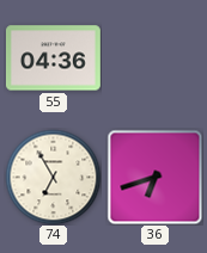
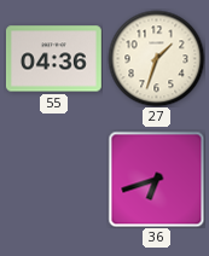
27: none -> 1:33
74: 6:55 -> none
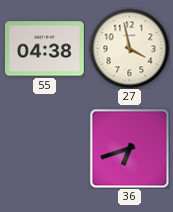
55: 04:36 -> 04:38
27: 1:33 -> 3:58
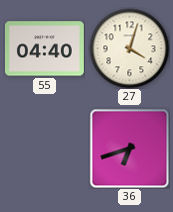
55: 04:38 -> 04:40
27: 3:58 -> 4:03
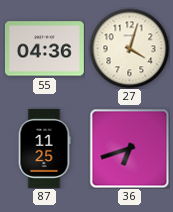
55: 04:40 -> 04:36
87: none -> 11:25
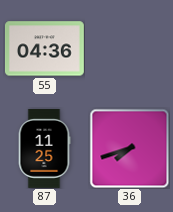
27: 4:03 -> none
36: 6:42 -> 7:42
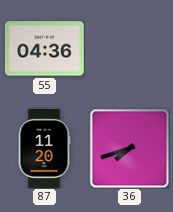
87: 11:25 -> 11:20
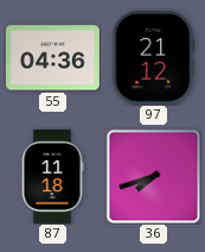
97: none -> 21:12
87: 11:20 -> 11:18
